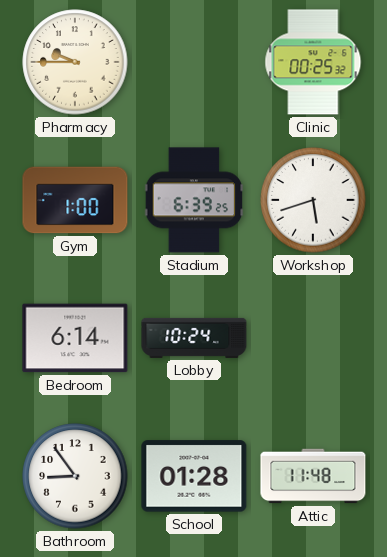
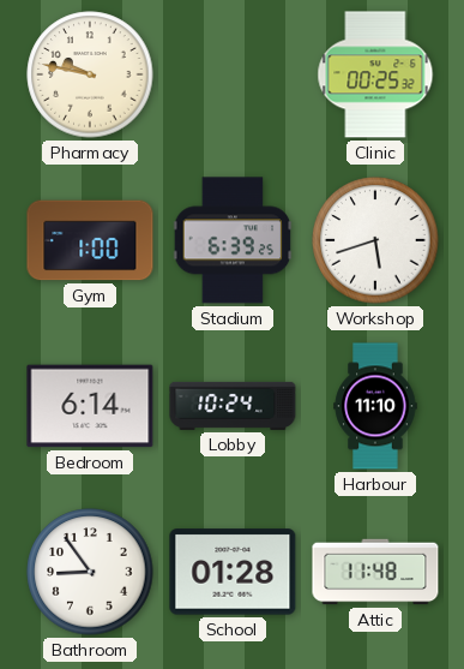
Pharmacy: 9:45 -> 9:47
Harbour: none -> 11:10
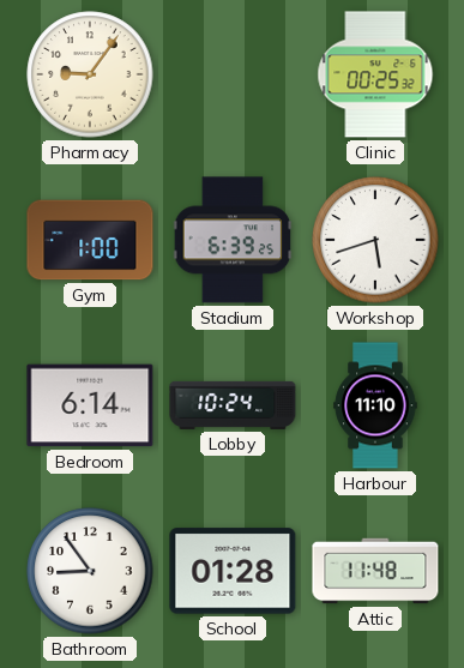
Pharmacy: 9:47 -> 9:06
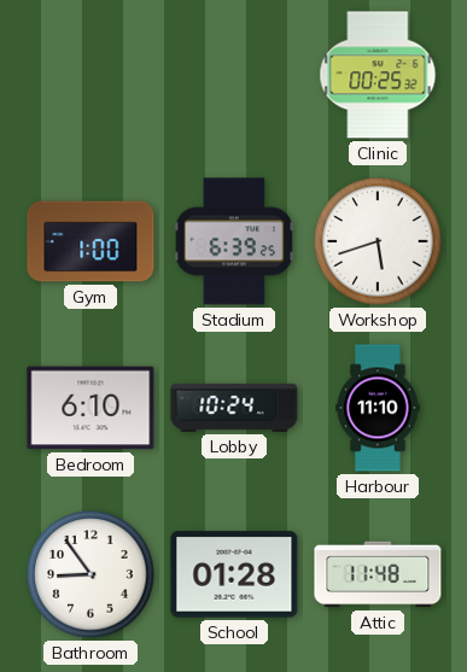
Pharmacy: 9:06 -> none
Bedroom: 6:14 -> 6:10
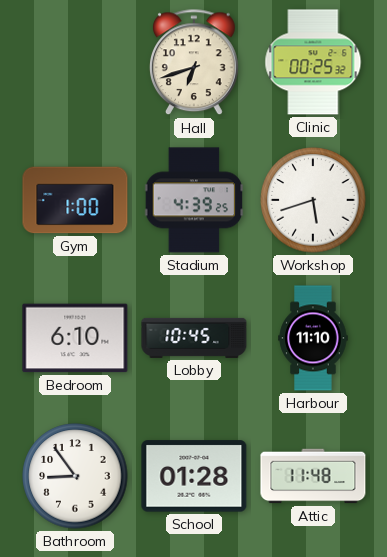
Hall: none -> 6:42
Stadium: 6:39 -> 4:39
Lobby: 10:24 -> 10:45
